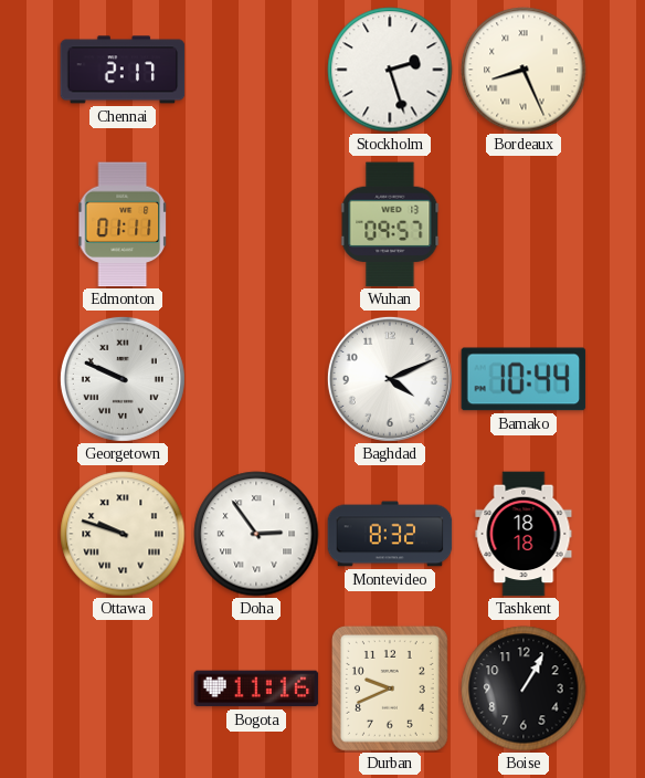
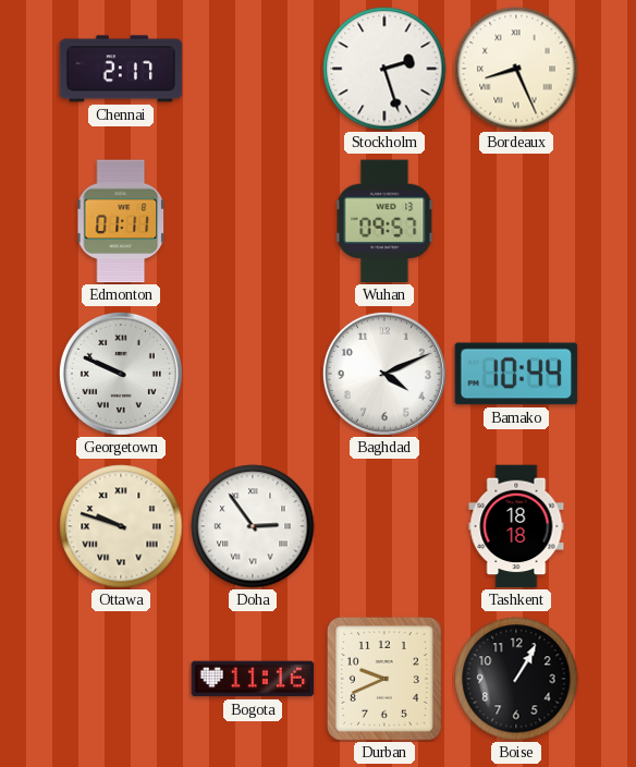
Montevideo: 8:32 -> none
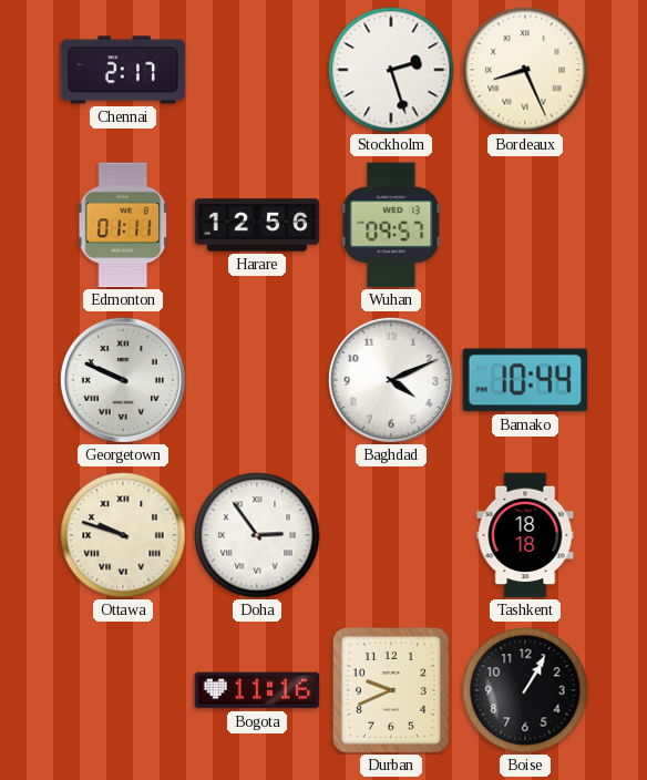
Harare: none -> 12:56
